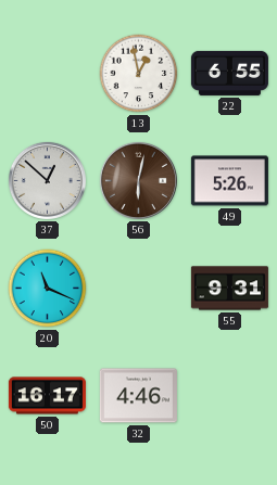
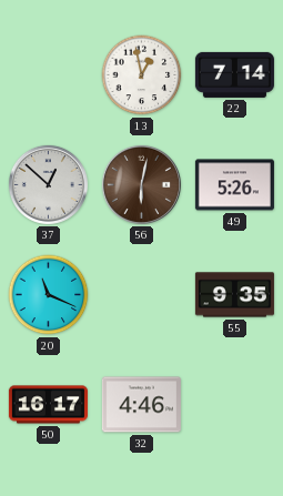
22: 6:55 -> 7:14
55: 9:31 -> 9:35
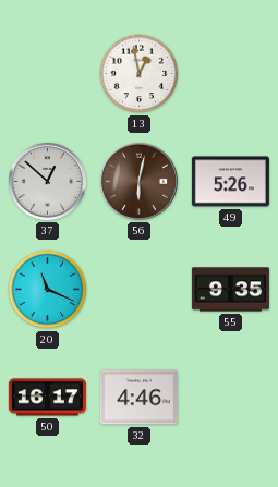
22: 7:14 -> none
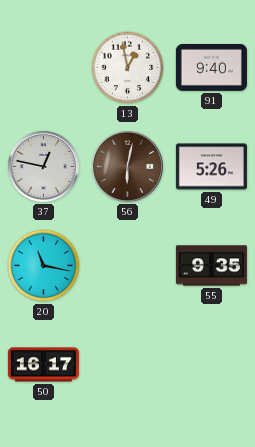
91: none -> 9:40
37: 12:52 -> 12:47
20: 11:19 -> 11:17
32: 4:46 -> none
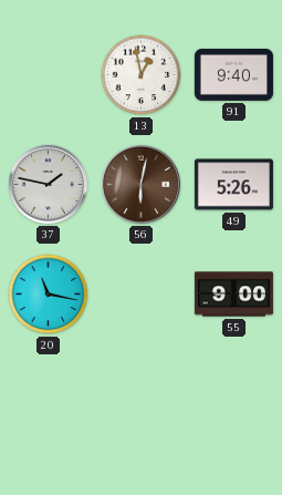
37: 12:47 -> 1:47
55: 9:35 -> 9:00
50: 16:17 -> none
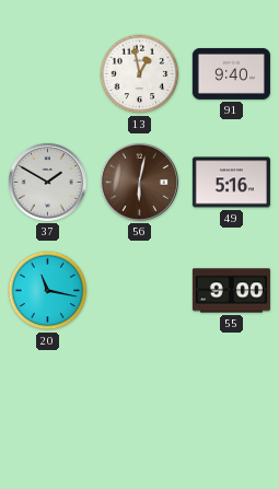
37: 1:47 -> 1:50
49: 5:26 -> 5:16
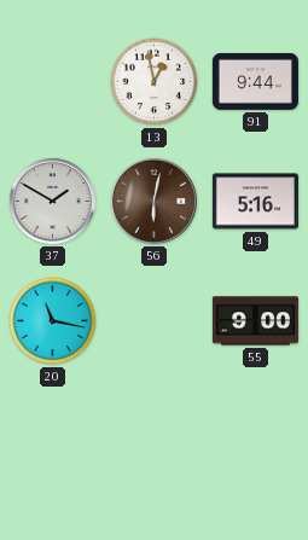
91: 9:40 -> 9:44
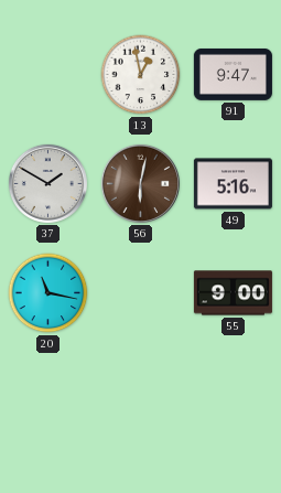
91: 9:44 -> 9:47
